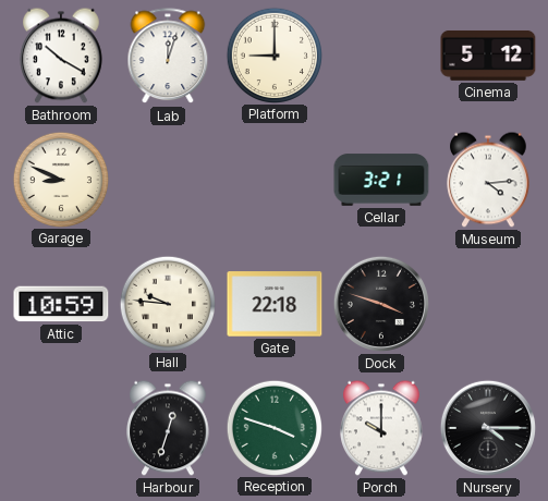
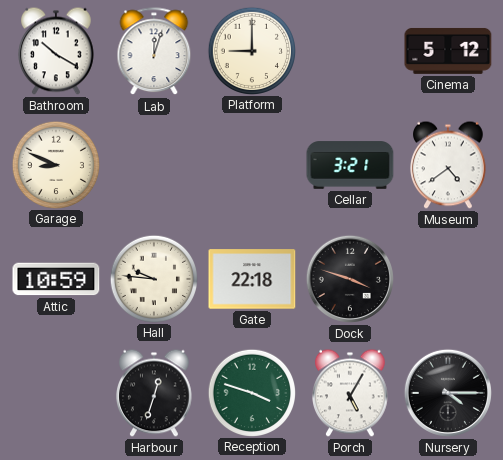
Museum: 4:14 -> 4:39
Porch: 10:00 -> 5:05
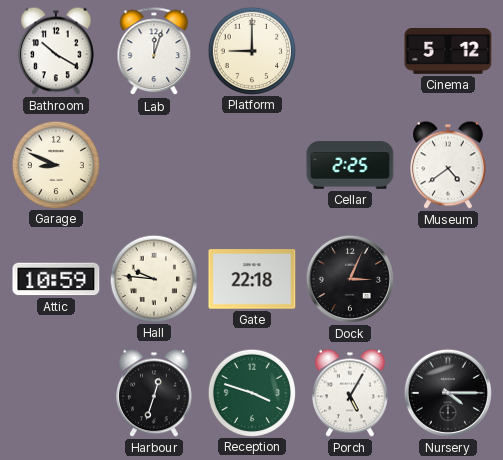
Cellar: 3:21 -> 2:25
Dock: 3:48 -> 3:04
